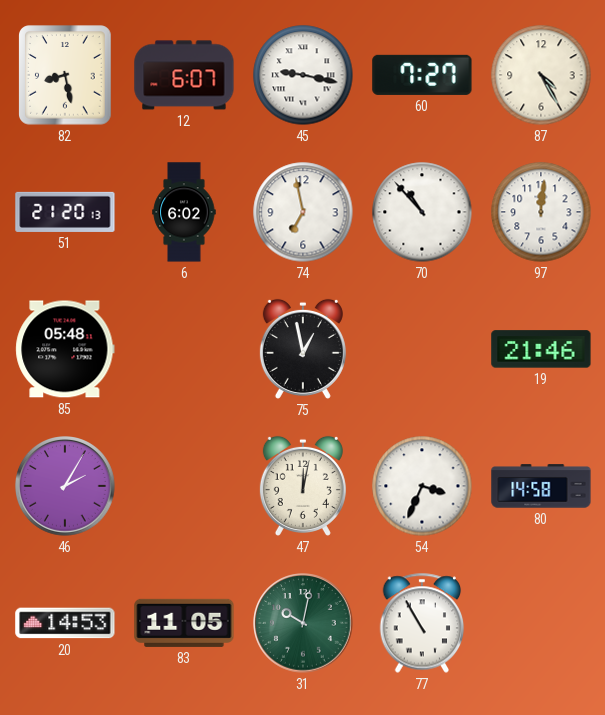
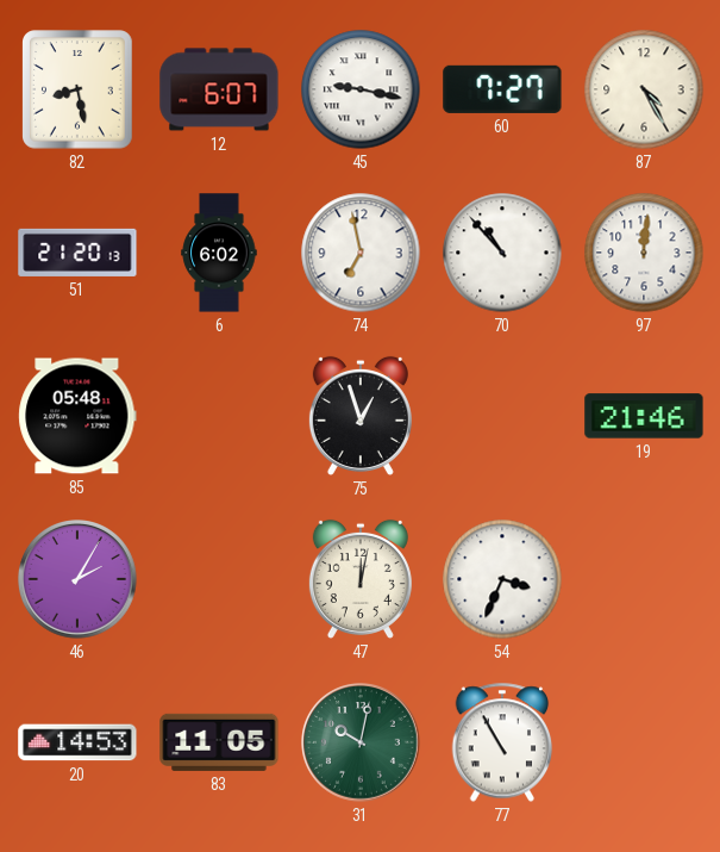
75: 12:58 -> 12:57
80: 14:58 -> none
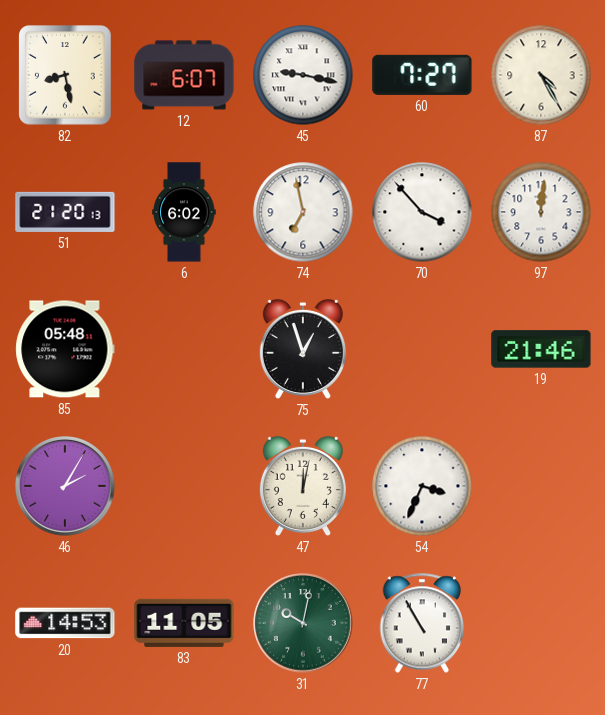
70: 10:53 -> 3:53
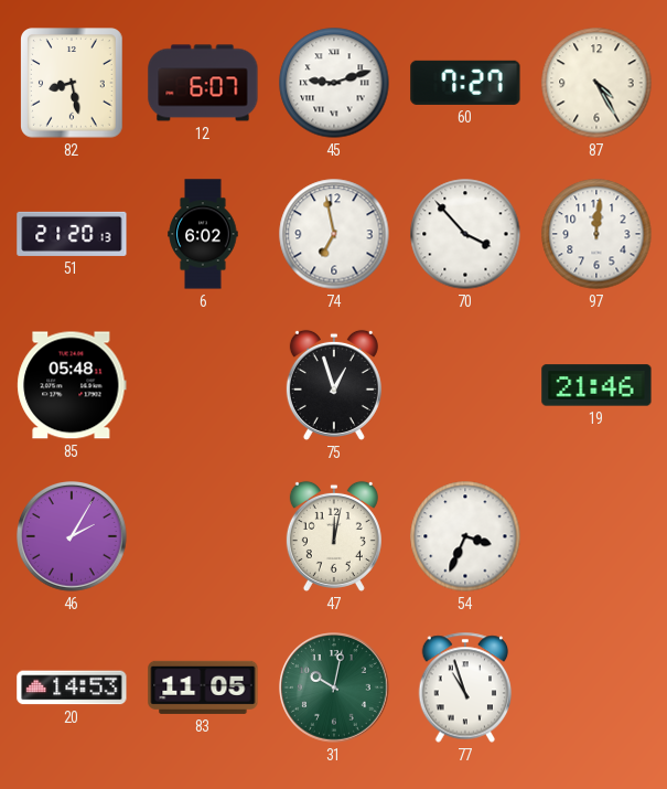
45: 9:17 -> 9:12
77: 10:55 -> 10:57
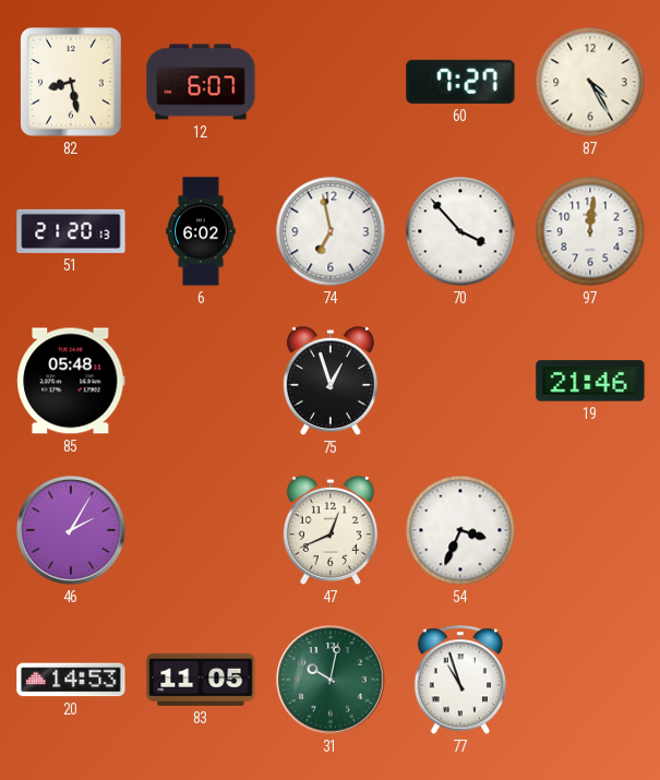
45: 9:12 -> none
47: 12:02 -> 12:41
